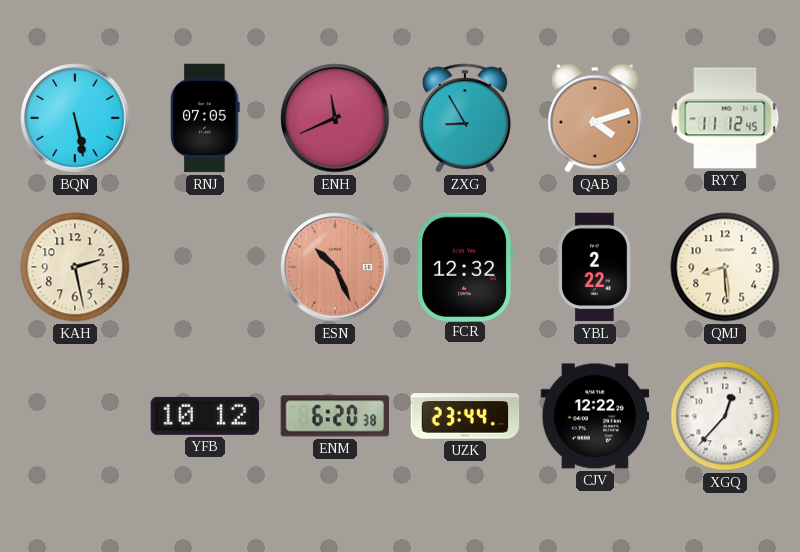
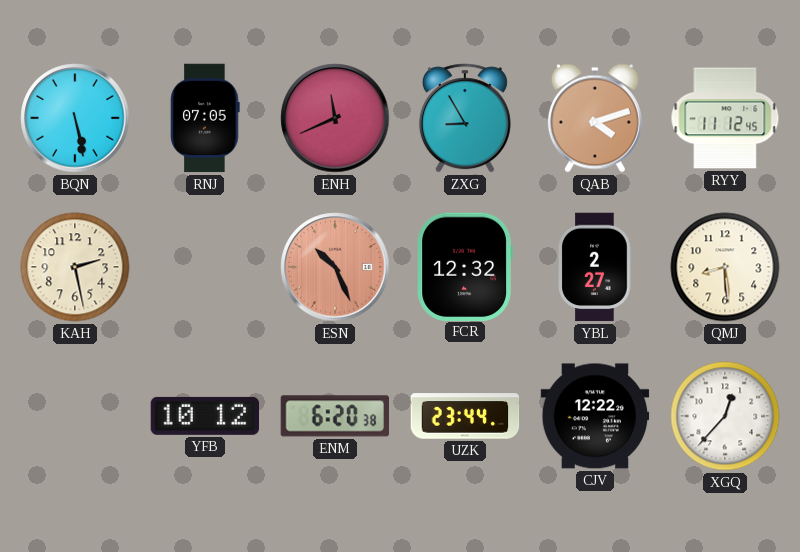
YBL: 2:22 -> 2:27
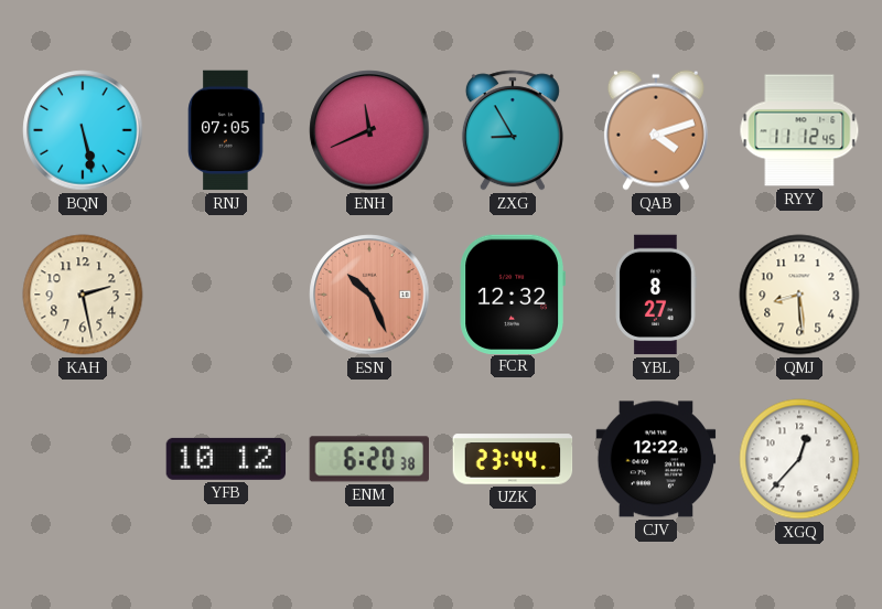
YBL: 2:27 -> 8:27
